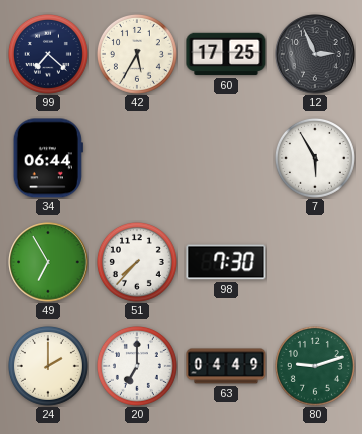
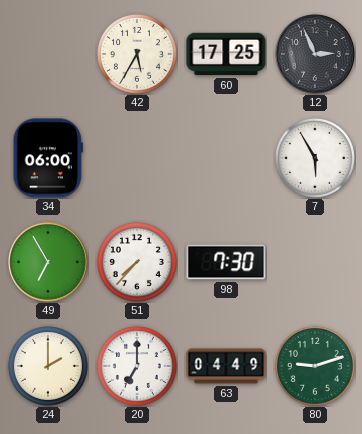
99: 7:22 -> none
34: 06:44 -> 06:00
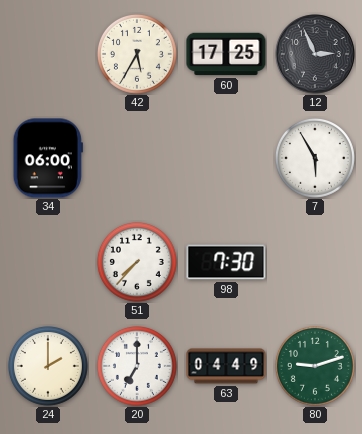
49: 6:55 -> none
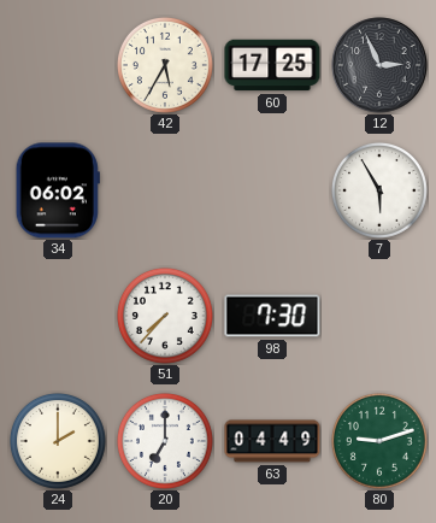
34: 06:00 -> 06:02
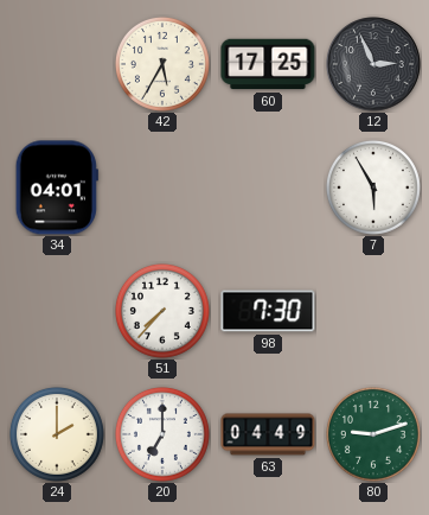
34: 06:02 -> 04:01
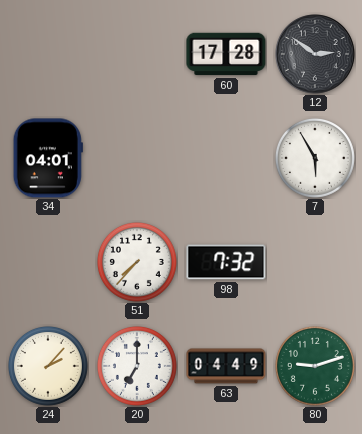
42: 5:35 -> none
60: 17:25 -> 17:28
12: 2:56 -> 2:51
98: 7:30 -> 7:32
24: 2:00 -> 2:07
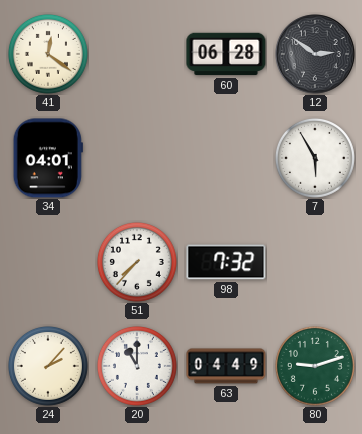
41: none -> 12:21
60: 17:28 -> 06:28
20: 7:00 -> 11:00
